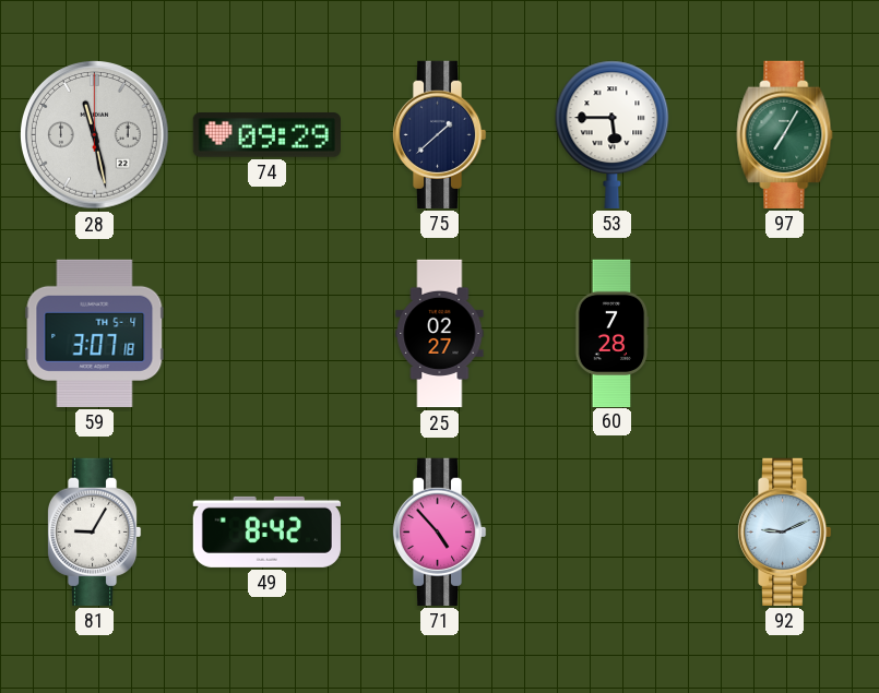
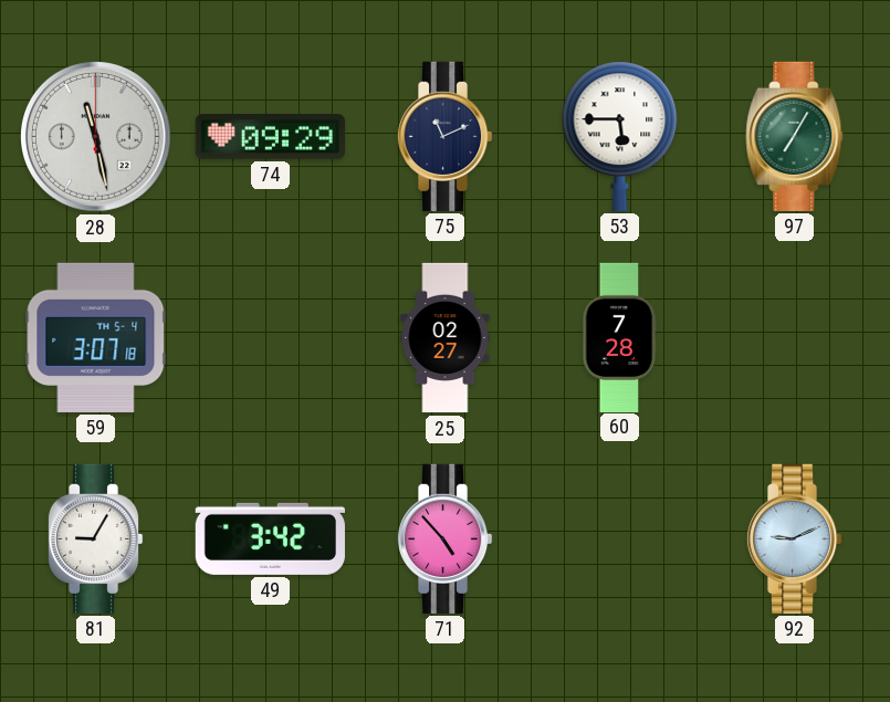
75: 1:38 -> 11:11
49: 8:42 -> 3:42
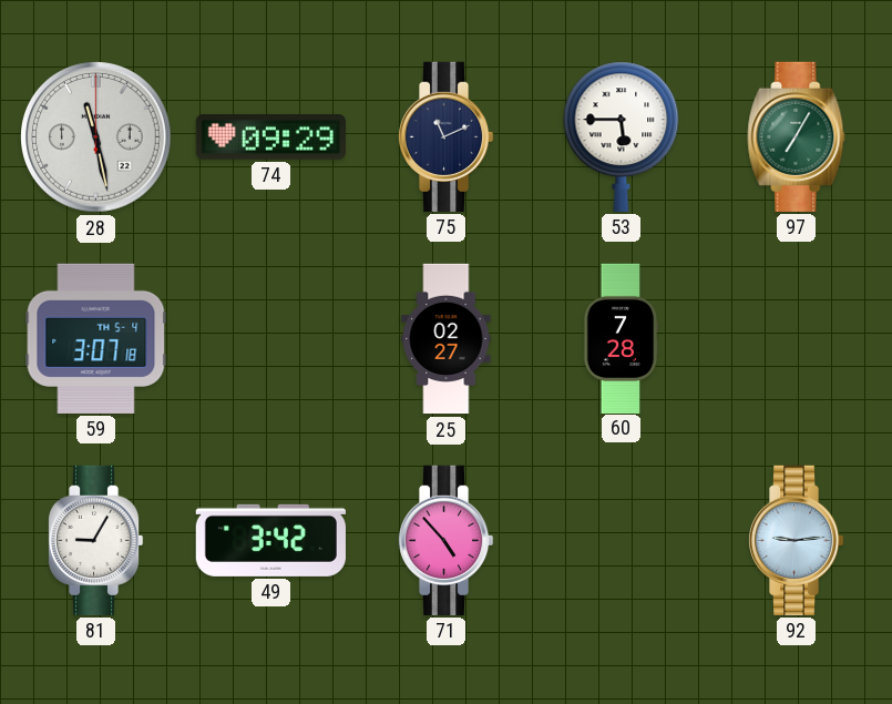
92: 9:11 -> 9:14
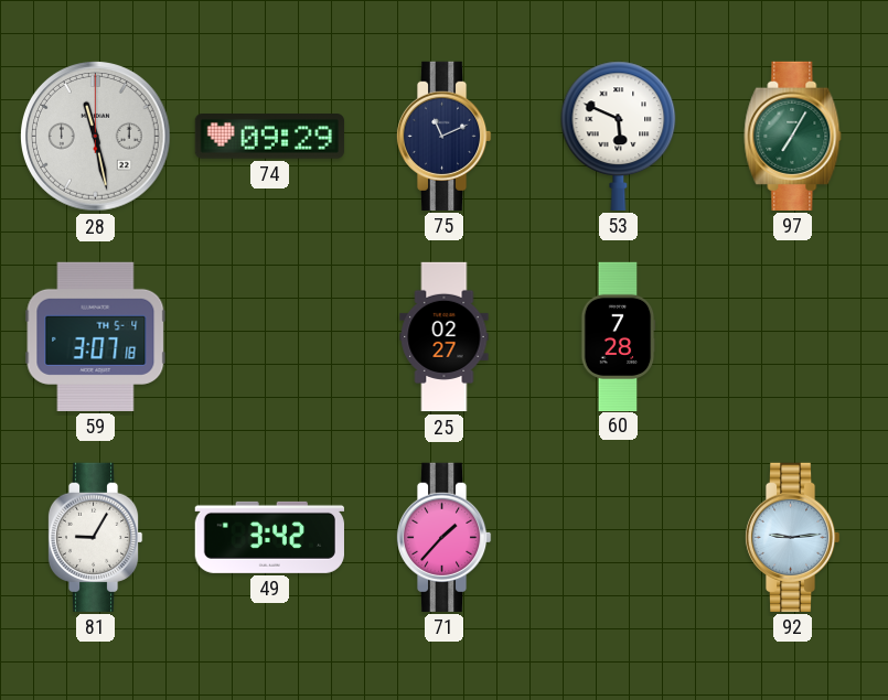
53: 5:45 -> 5:49
71: 4:53 -> 1:37
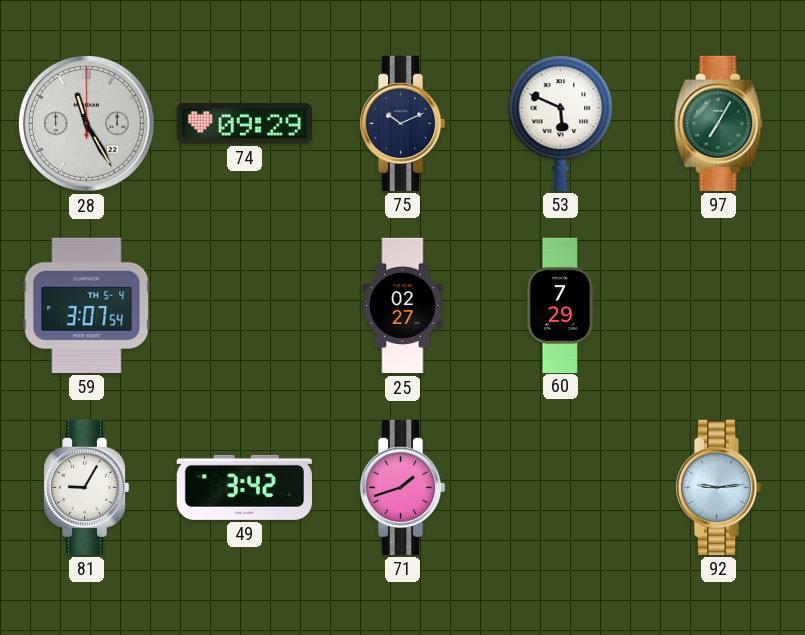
28: 11:28 -> 11:25
75: 11:11 -> 10:11
59: 3:07:18 -> 3:07:54
60: 7:28 -> 7:29
71: 1:37 -> 1:42
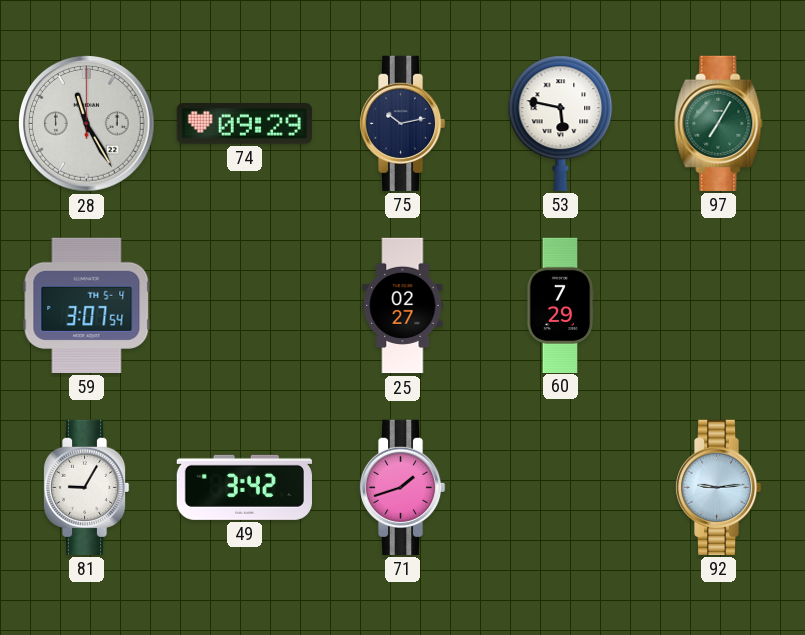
75: 10:11 -> 10:13
53: 5:49 -> 5:47
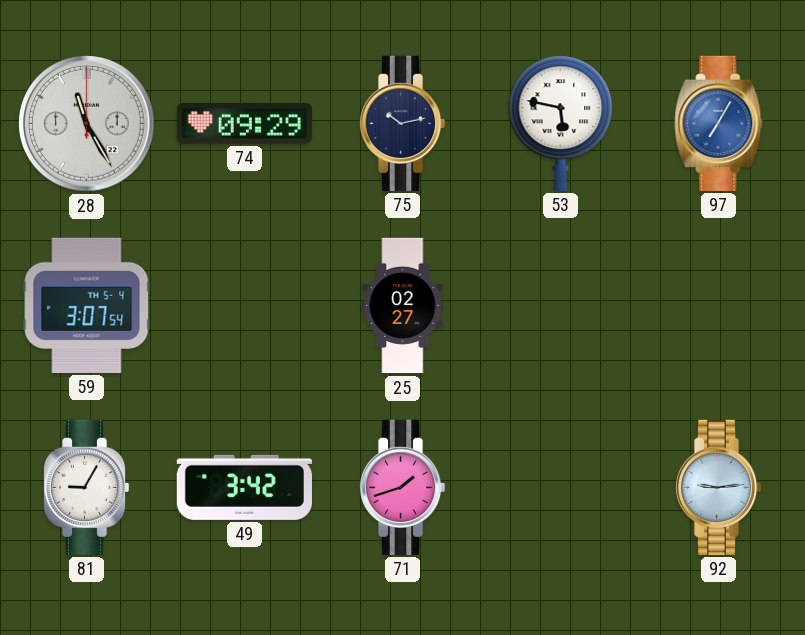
97 dial: green -> blue
60: 7:29 -> none
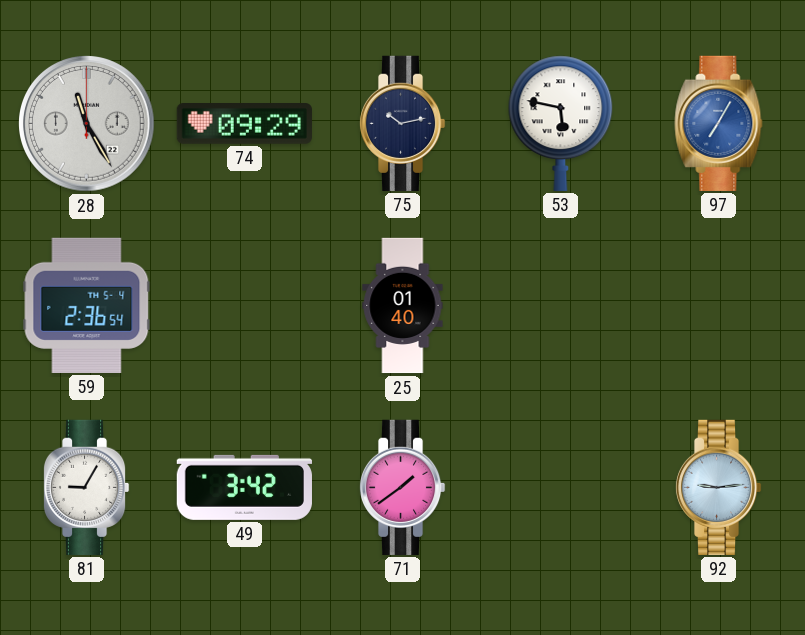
59: 3:07 -> 2:36
25: 02:27 -> 01:40
71: 1:42 -> 1:39
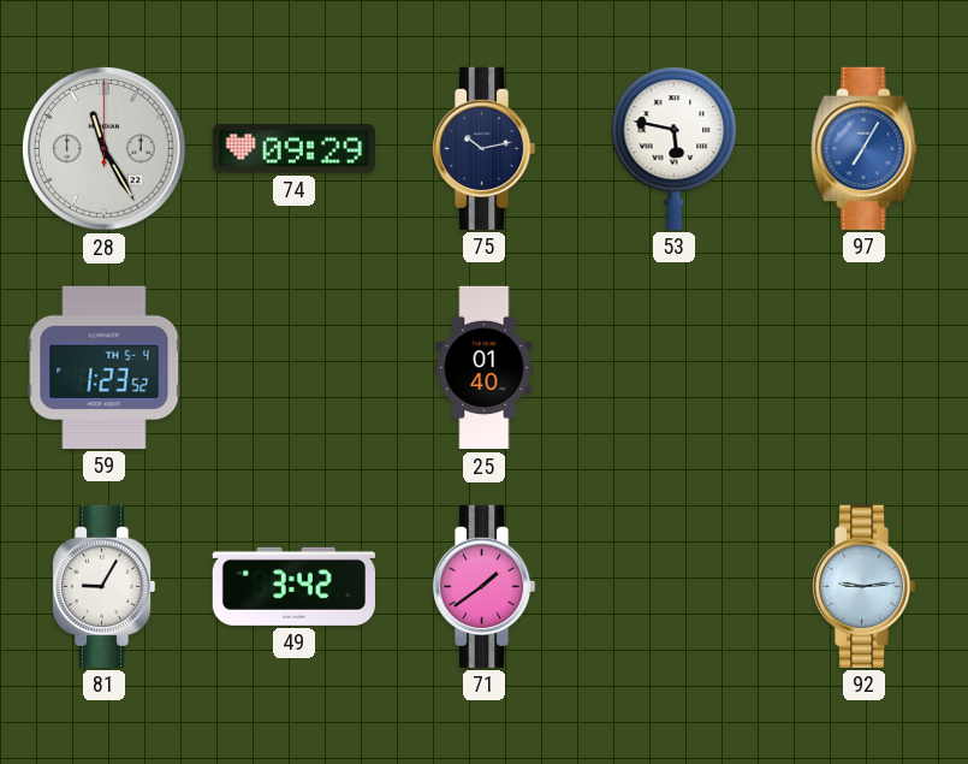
59: 2:36 -> 1:23
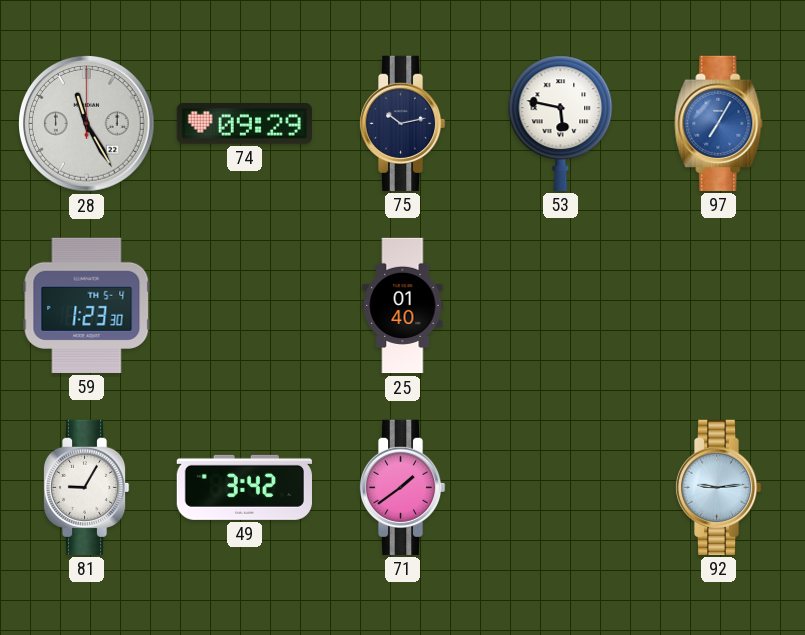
59: 1:23:52 -> 1:23:30
